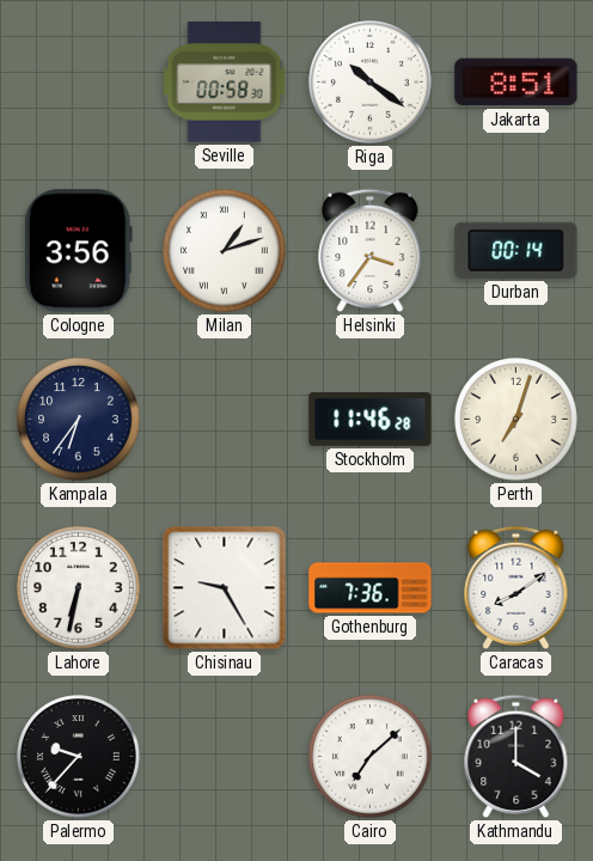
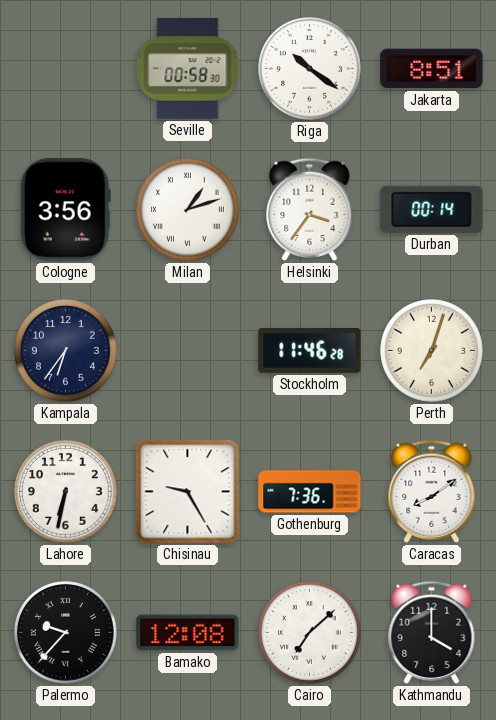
Bamako: none -> 12:08
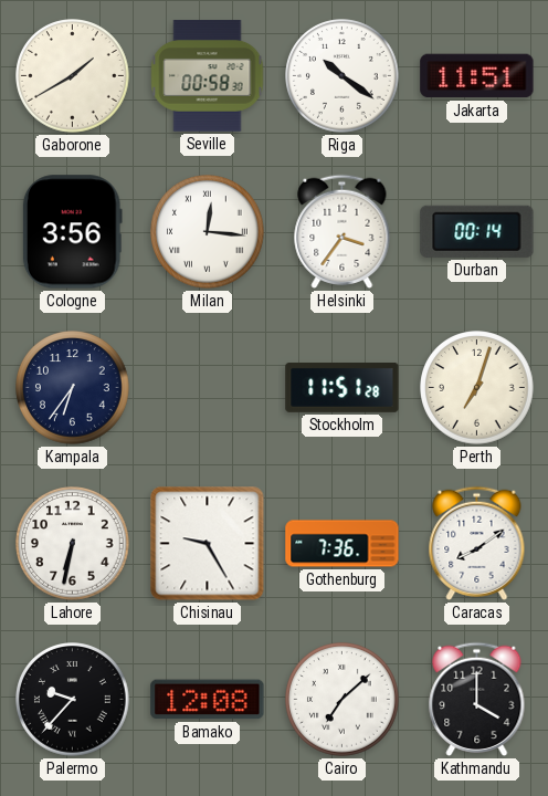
Gaborone: none -> 1:40
Jakarta: 8:51 -> 11:51
Milan: 1:12 -> 12:16
Stockholm: 11:46 -> 11:51
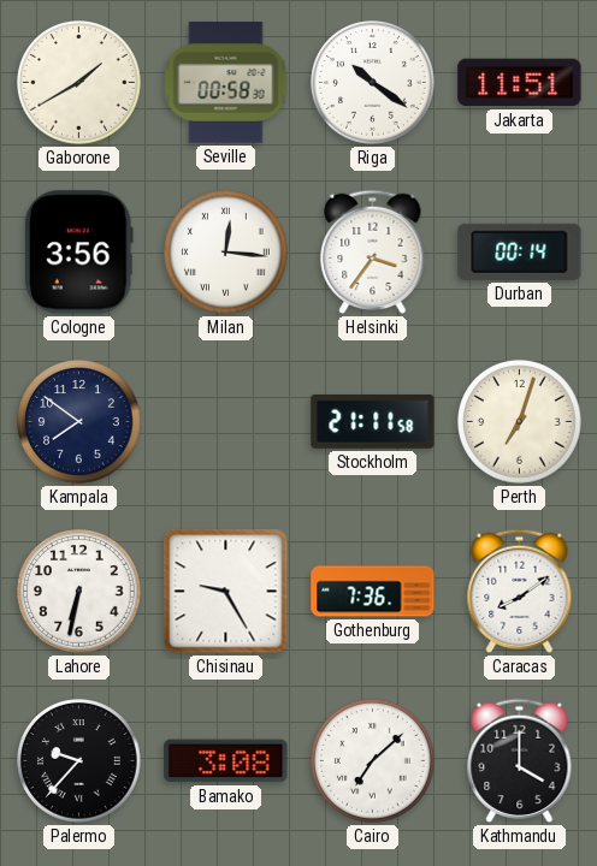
Kampala: 6:36 -> 7:51
Stockholm: 11:51 -> 21:11
Bamako: 12:08 -> 3:08
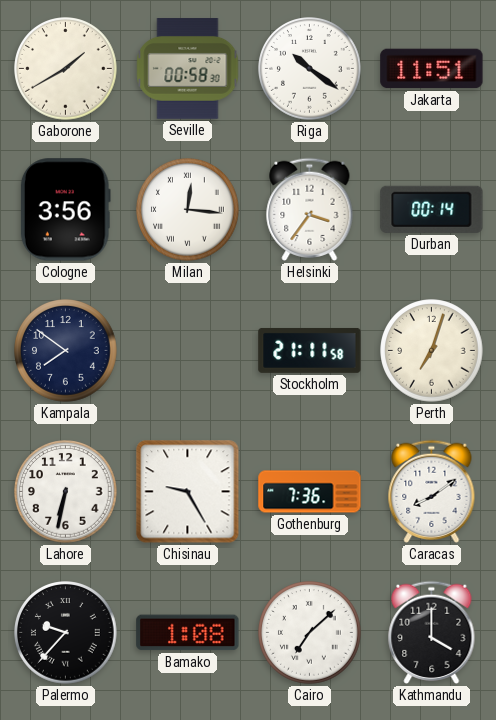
Bamako: 3:08 -> 1:08
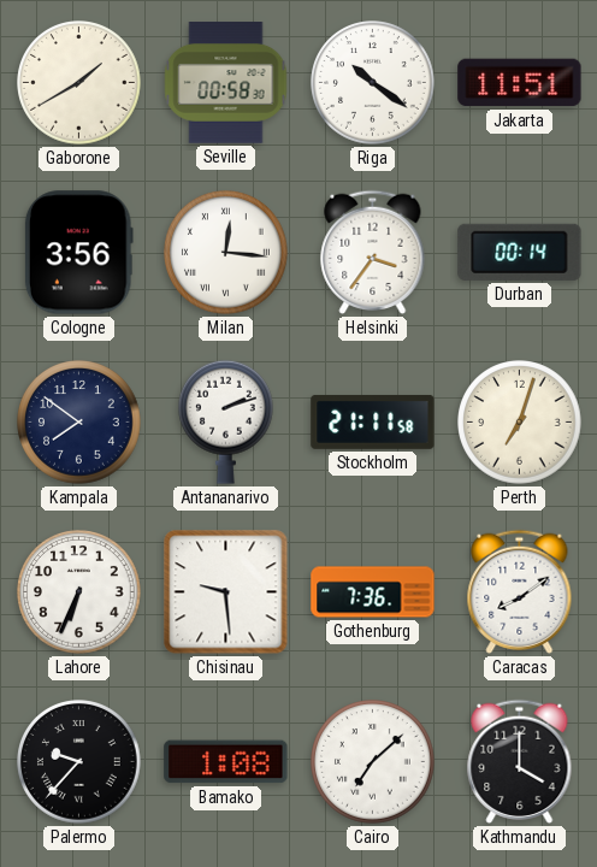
Antananarivo: none -> 2:12
Lahore: 6:32 -> 6:34
Chisinau: 9:25 -> 9:29
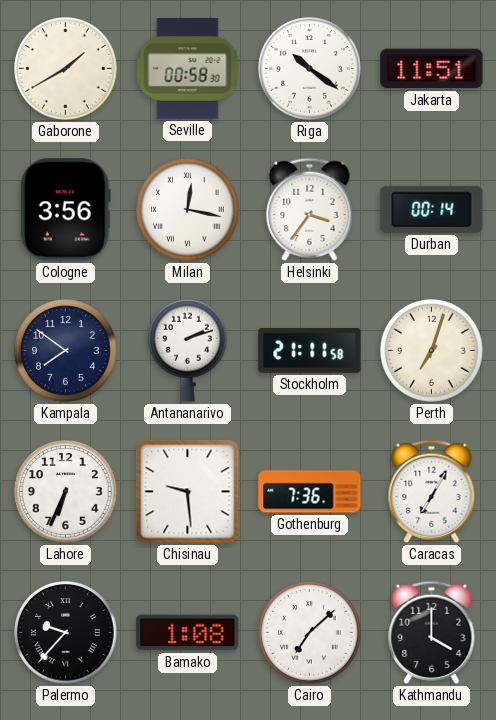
Milan: 12:16 -> 12:17
Caracas: 8:09 -> 7:05
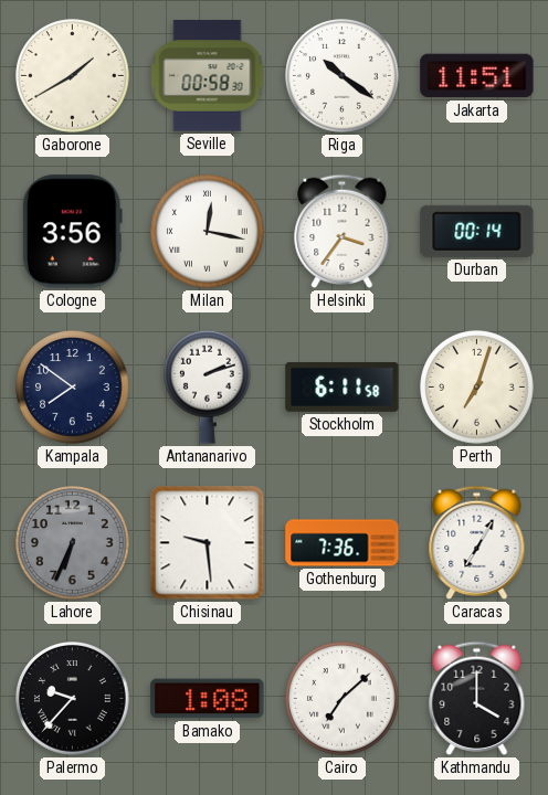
Stockholm: 21:11 -> 6:11
Lahore dial: white -> grey
